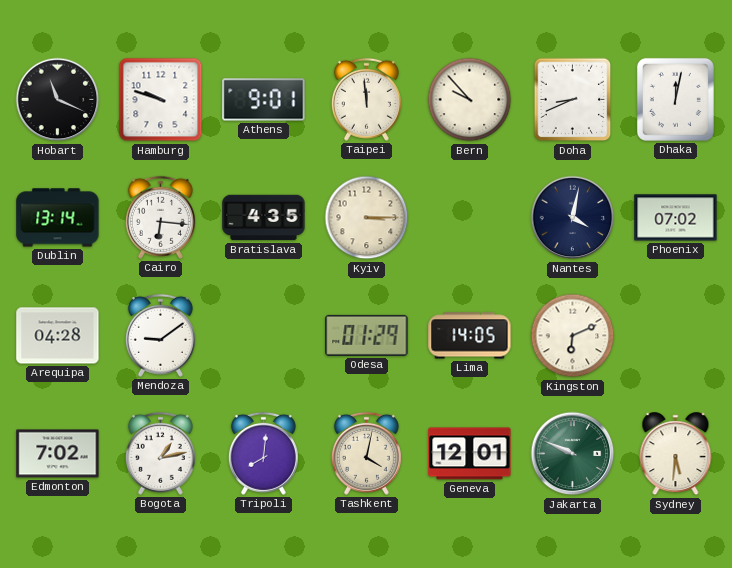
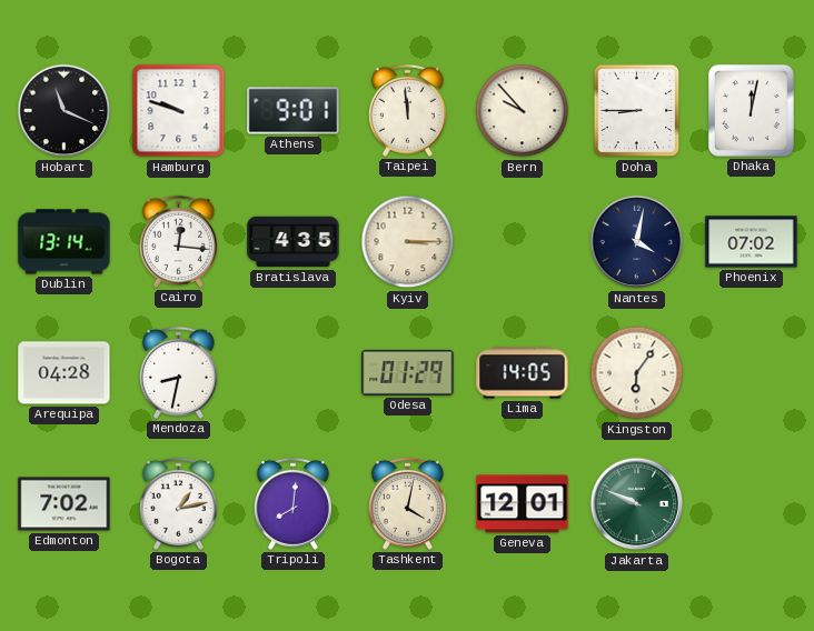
Doha: 8:41 -> 8:45
Cairo: 6:16 -> 12:16
Mendoza: 9:09 -> 8:32
Kingston: 6:11 -> 6:06
Sydney: 5:31 -> none
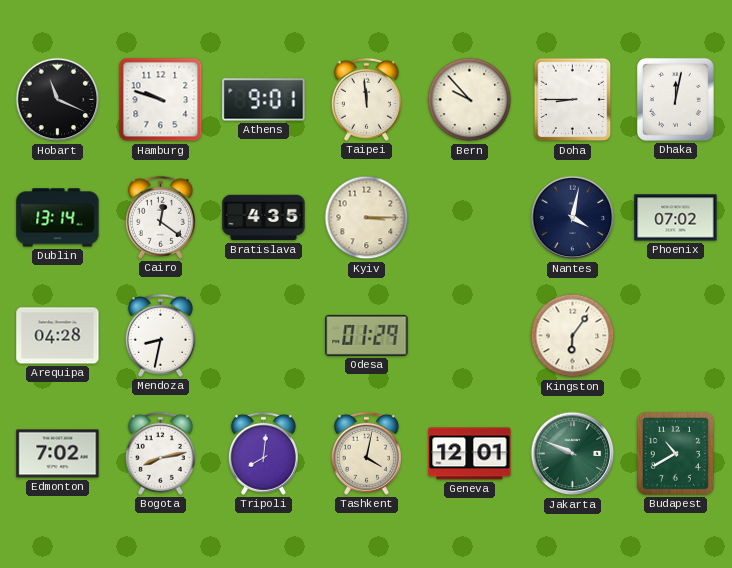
Cairo: 12:16 -> 12:21
Lima: 14:05 -> none
Bogota: 1:13 -> 8:13
Budapest: none -> 10:40
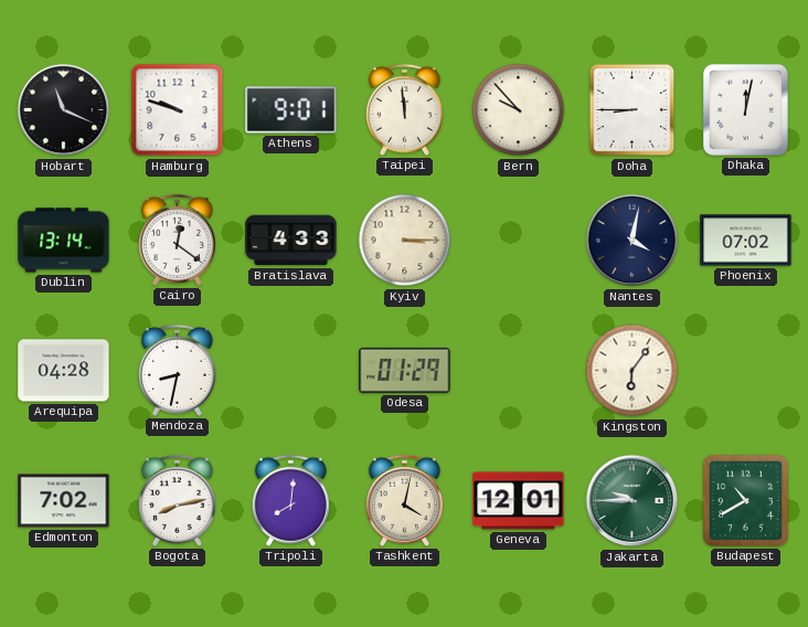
Bratislava: 4:35 -> 4:33
Jakarta: 9:49 -> 9:45
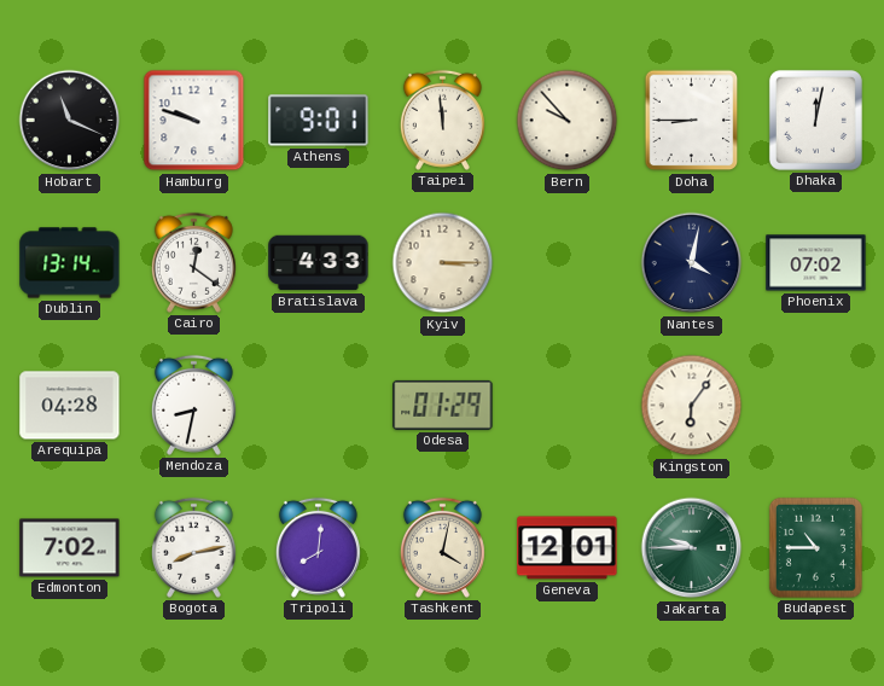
Budapest: 10:40 -> 10:45
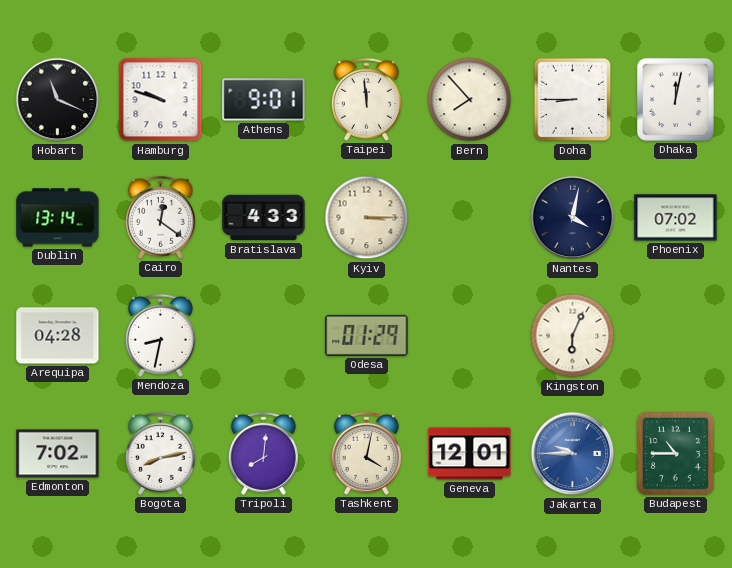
Bern: 9:53 -> 7:53
Kingston: 6:06 -> 6:04
Jakarta dial: green -> blue
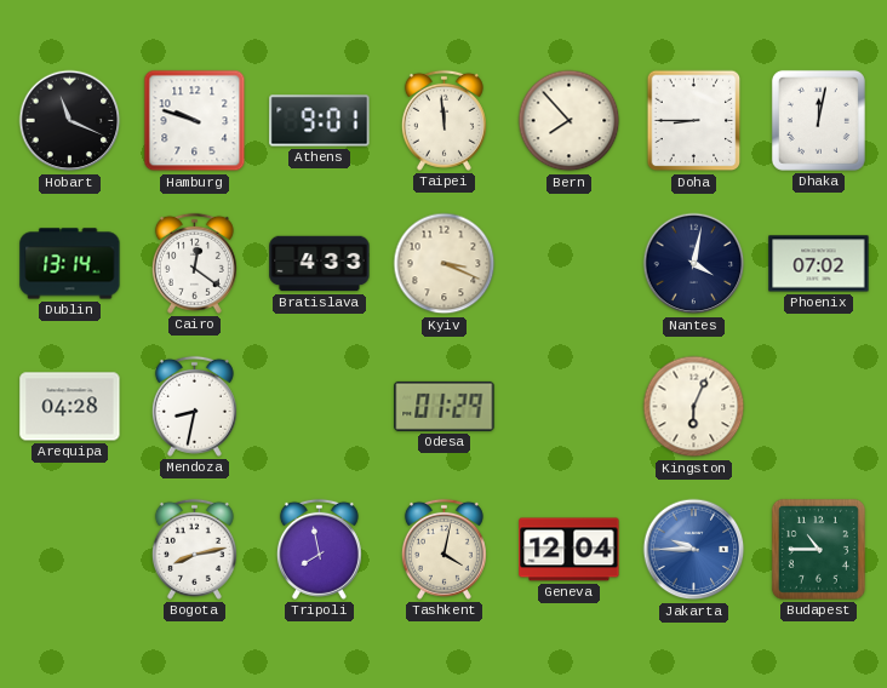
Kyiv: 3:15 -> 3:19
Edmonton: 7:02 -> none
Tripoli: 8:01 -> 7:58
Geneva: 12:01 -> 12:04
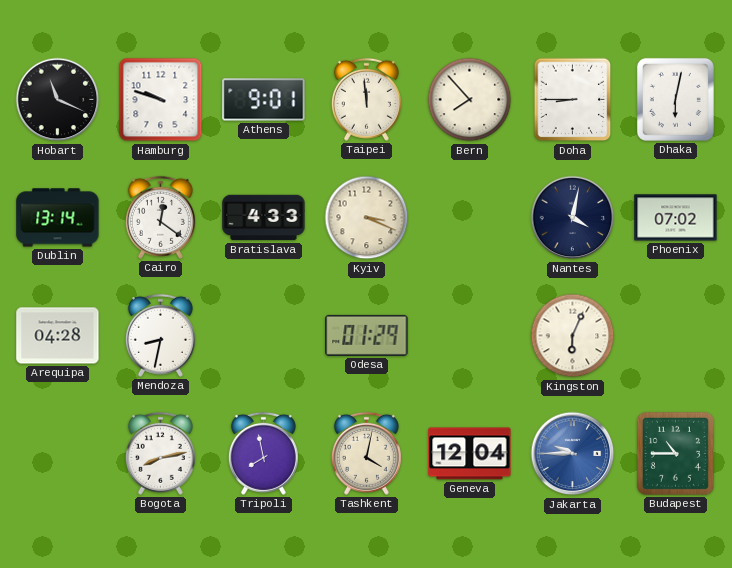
Dhaka: 12:02 -> 6:02
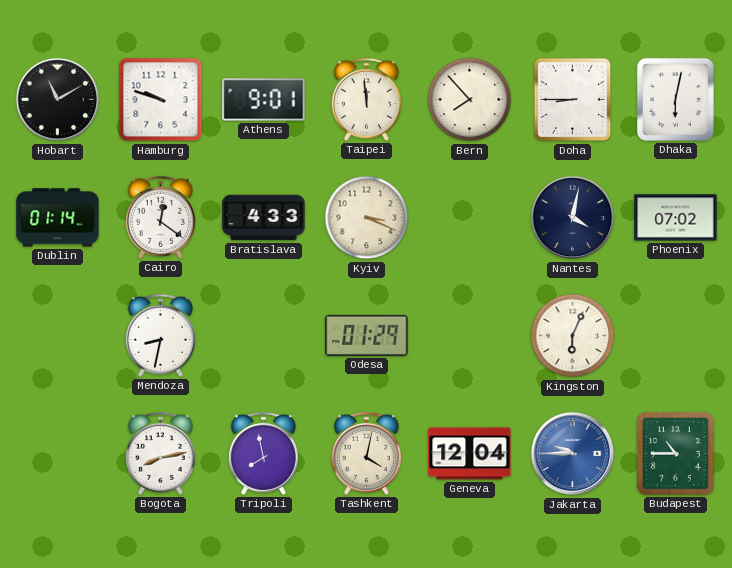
Hobart: 11:19 -> 11:10
Dublin: 13:14 -> 01:14
Arequipa: 04:28 -> none
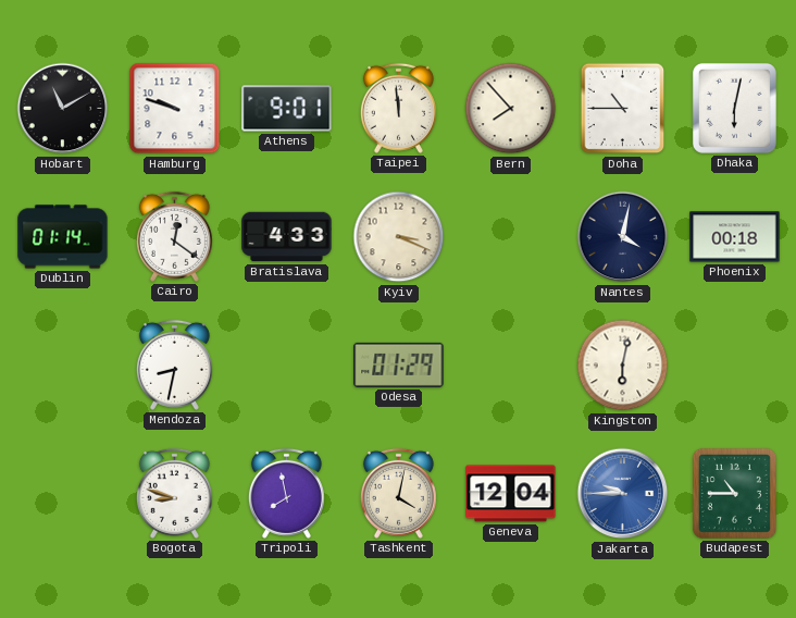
Doha: 8:45 -> 10:45
Phoenix: 07:02 -> 00:18
Kingston: 6:04 -> 6:02
Bogota: 8:13 -> 8:48
